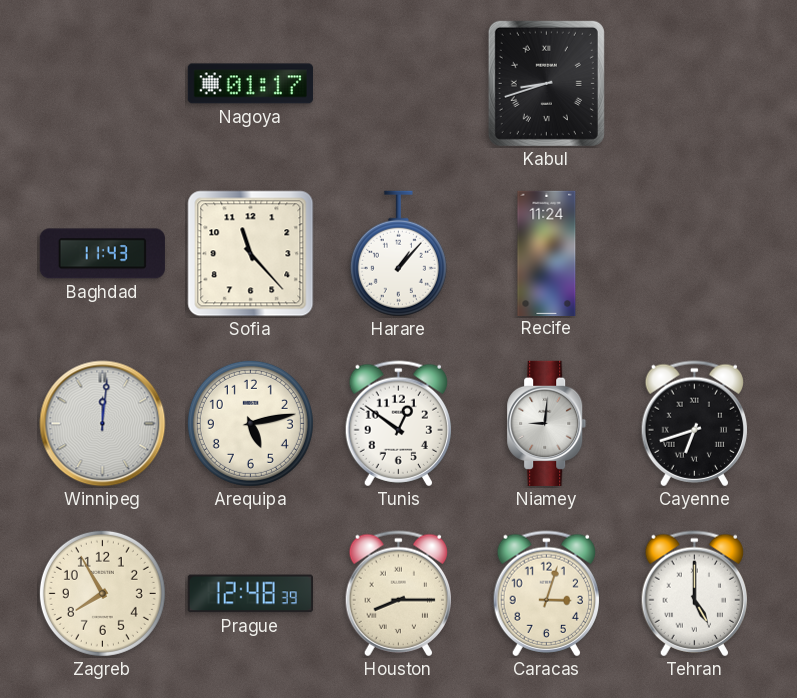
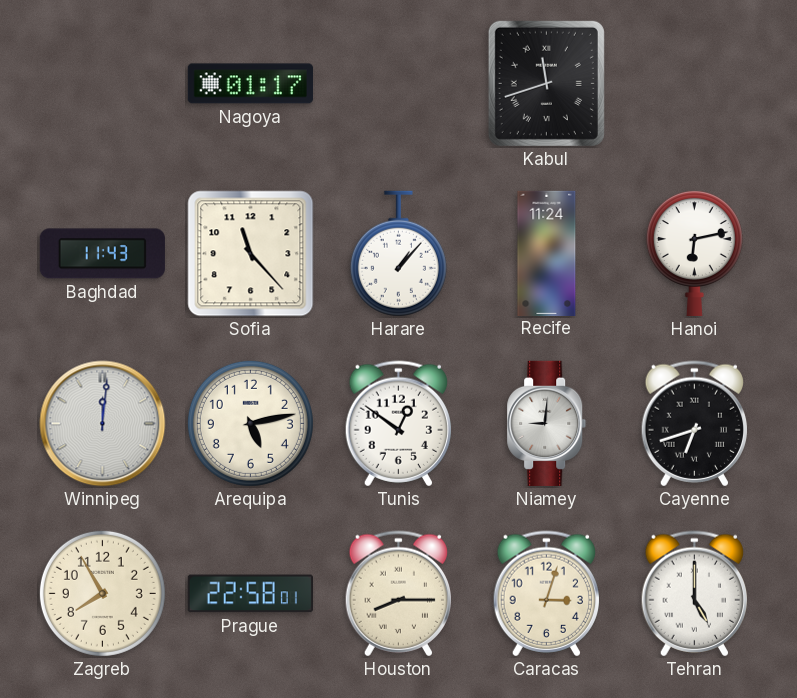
Kabul: 8:42 -> 11:42
Hanoi: none -> 6:13
Prague: 12:48 -> 22:58
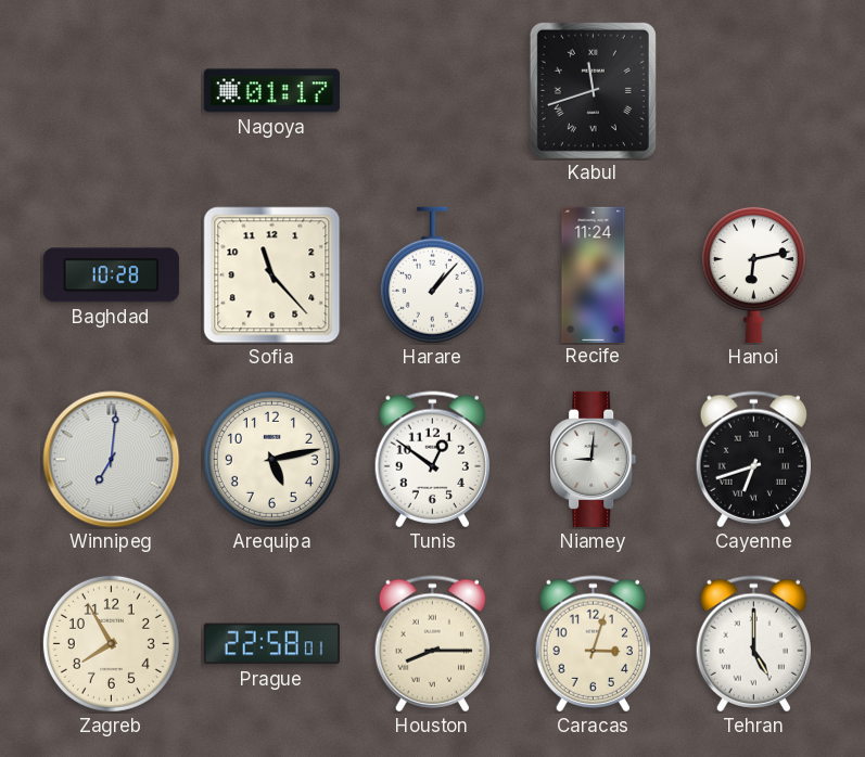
Baghdad: 11:43 -> 10:28
Winnipeg: 12:01 -> 7:01
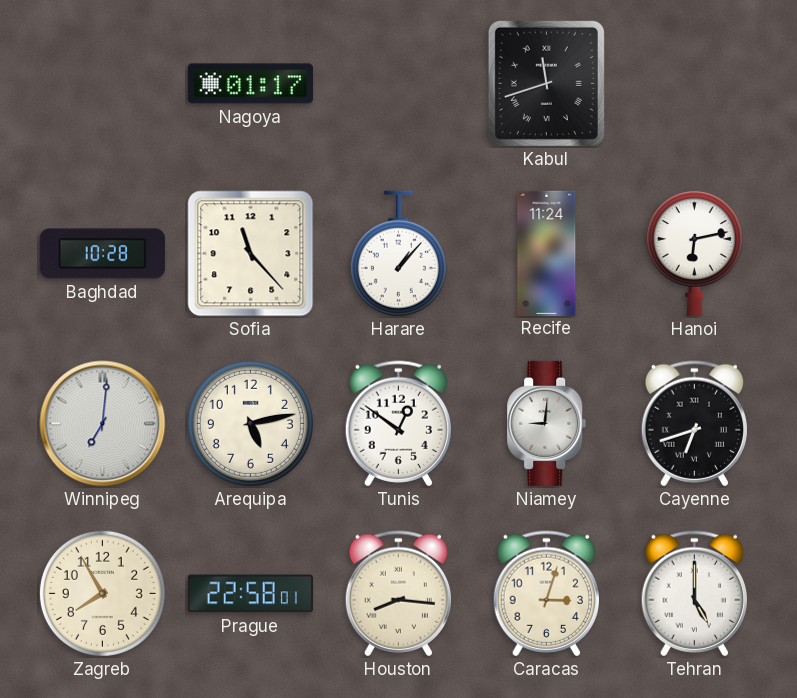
Houston: 8:15 -> 8:16
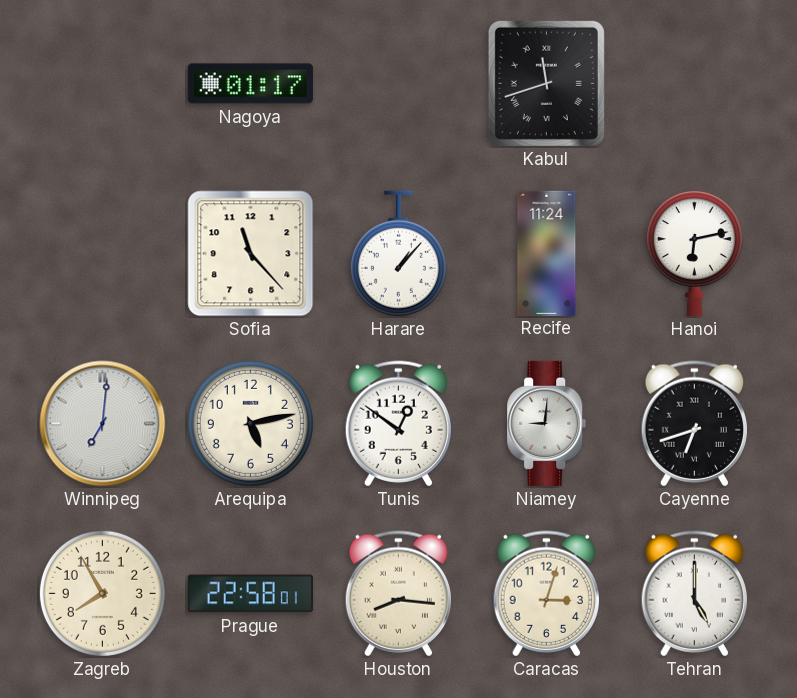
Baghdad: 10:28 -> none
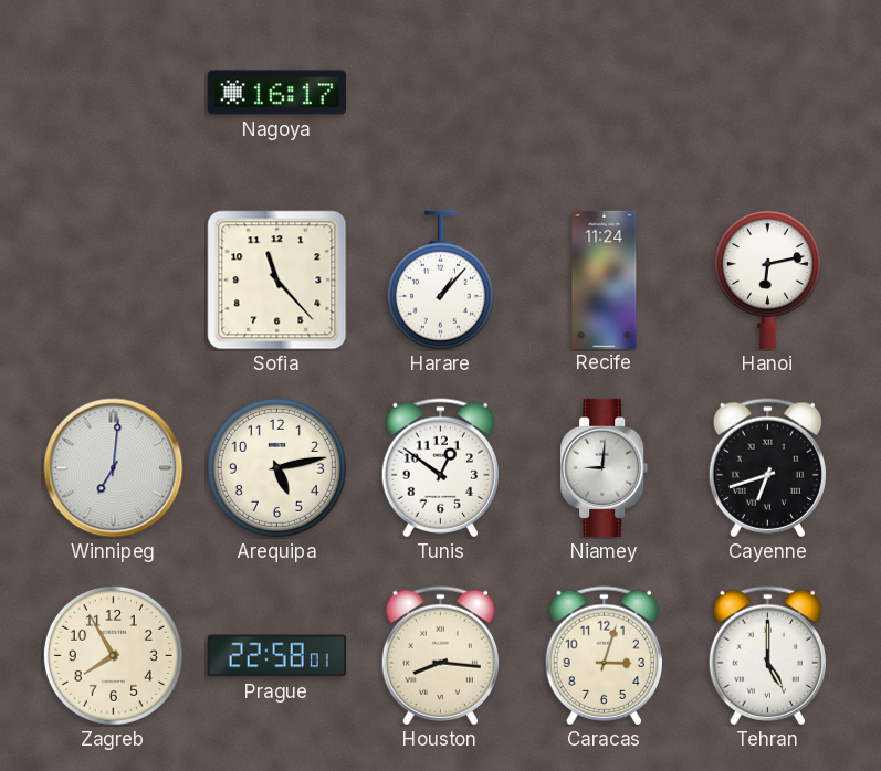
Nagoya: 01:17 -> 16:17
Kabul: 11:42 -> none
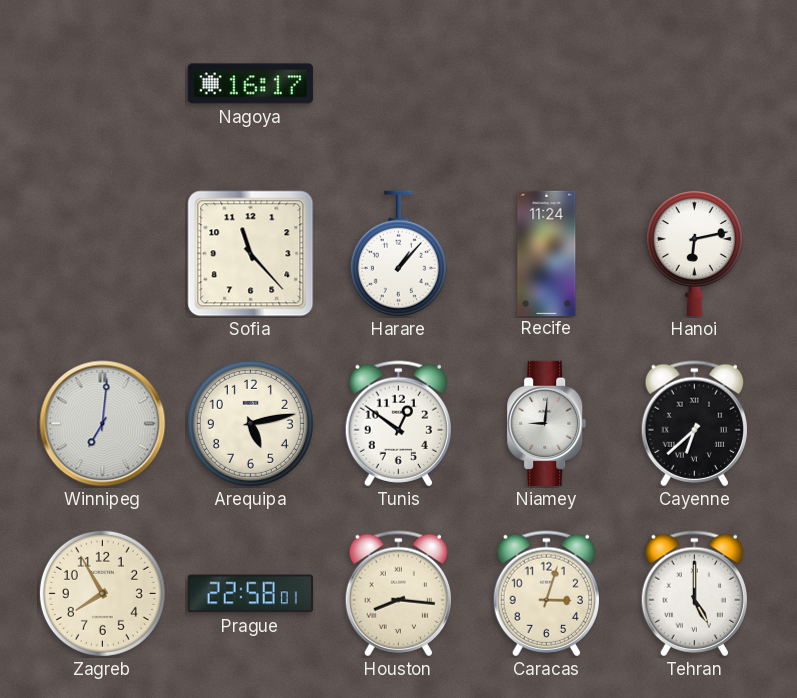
Cayenne: 6:42 -> 6:38
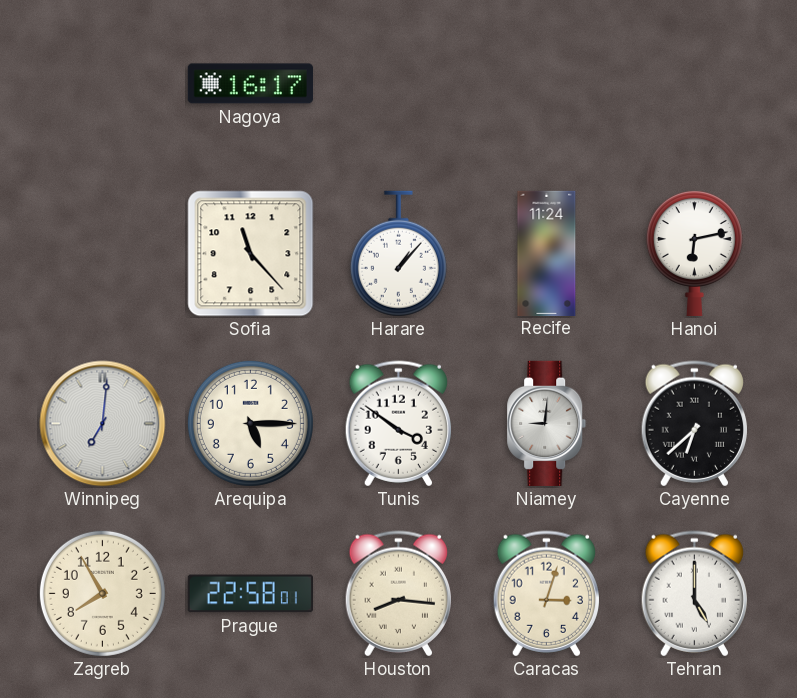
Arequipa: 5:13 -> 5:15
Tunis: 12:51 -> 3:51
